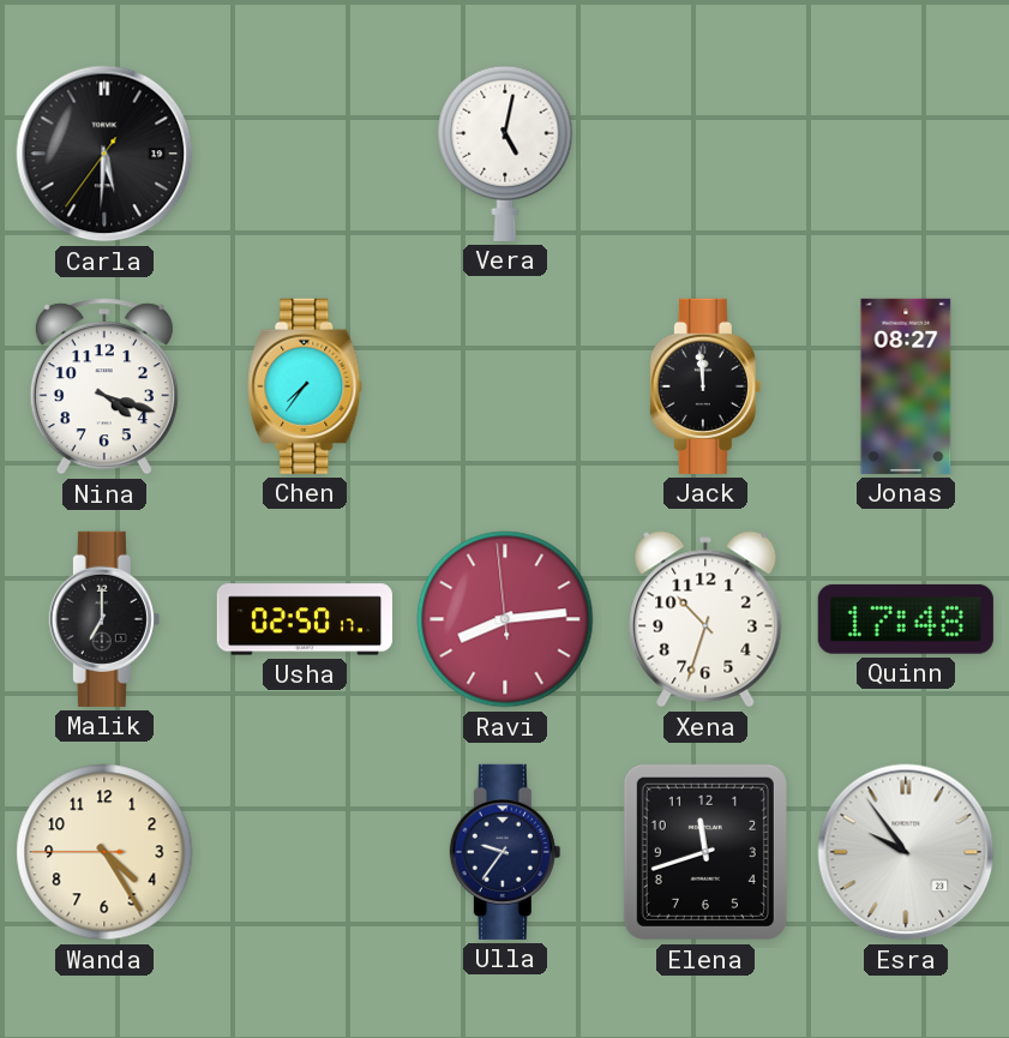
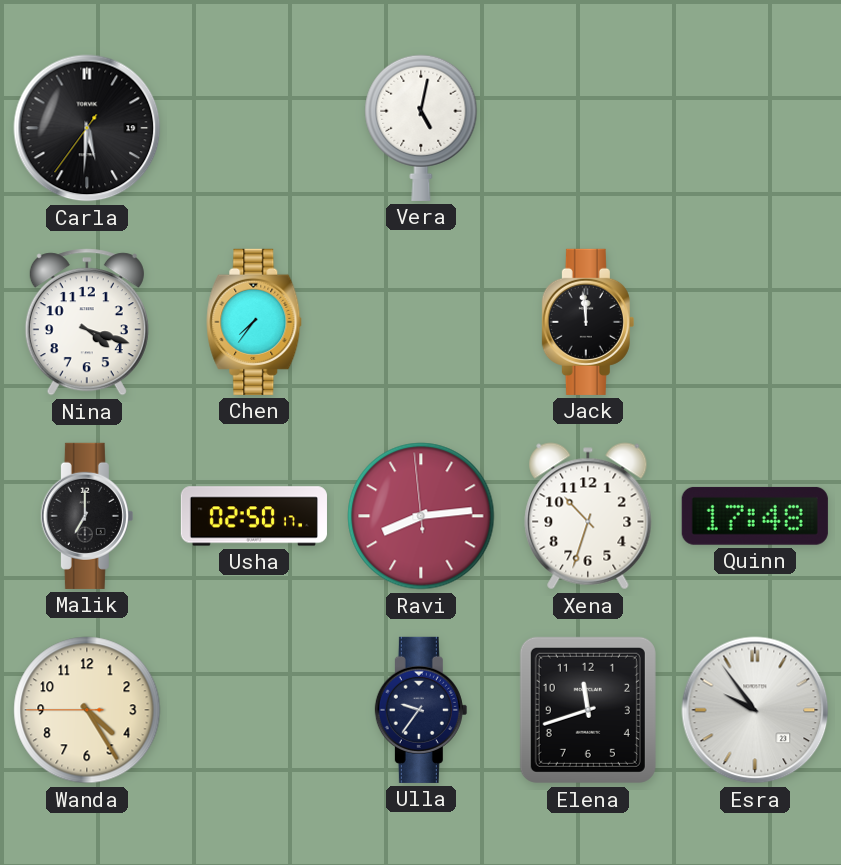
Jonas: 08:27 -> none
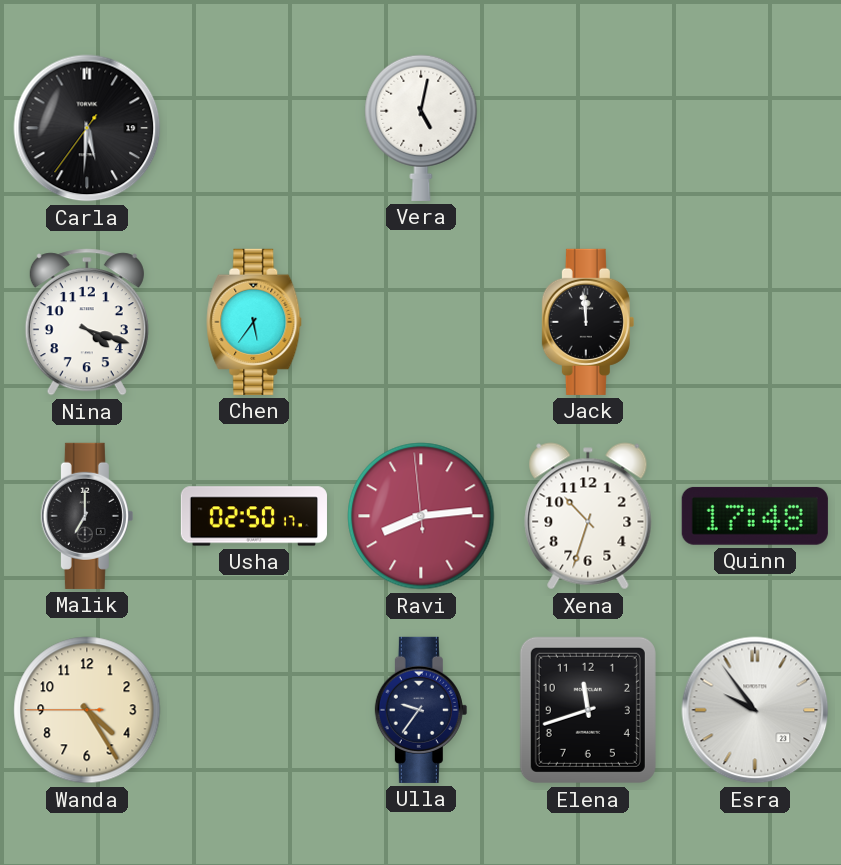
Chen: 7:36 -> 5:36
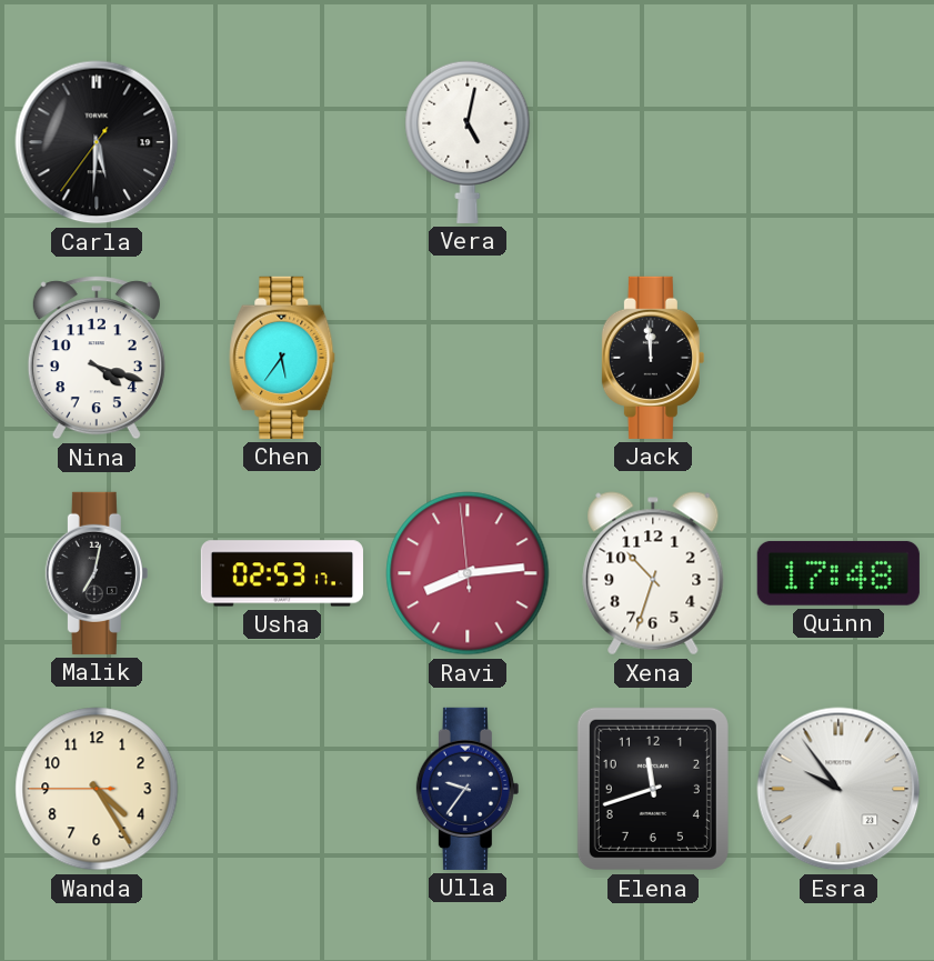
Malik: 7:00 -> 7:02
Usha: 02:50 -> 02:53
